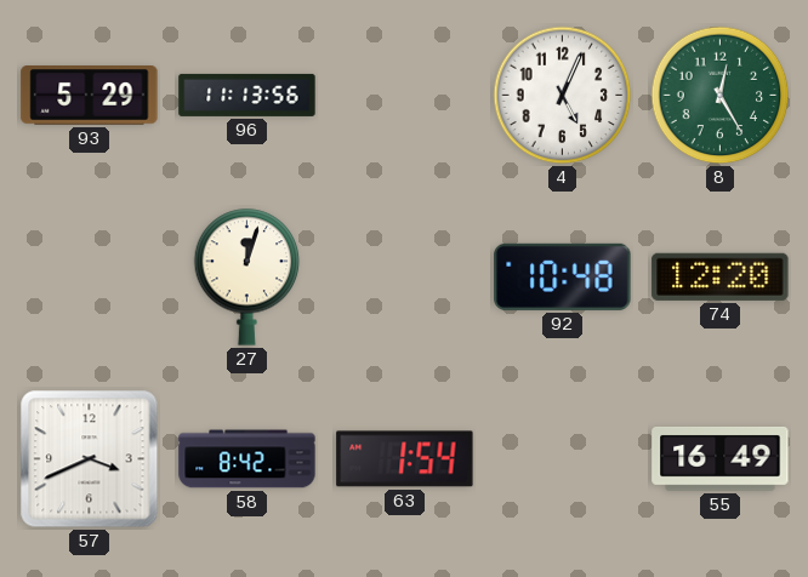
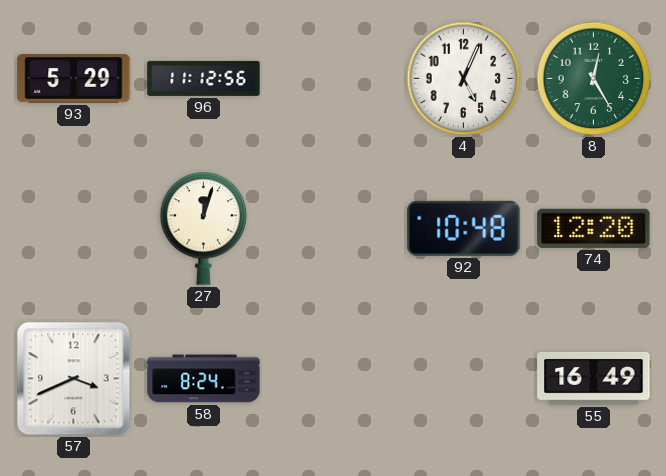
96: 11:13 -> 11:12
58: 8:42 -> 8:24
63: 1:54 -> none
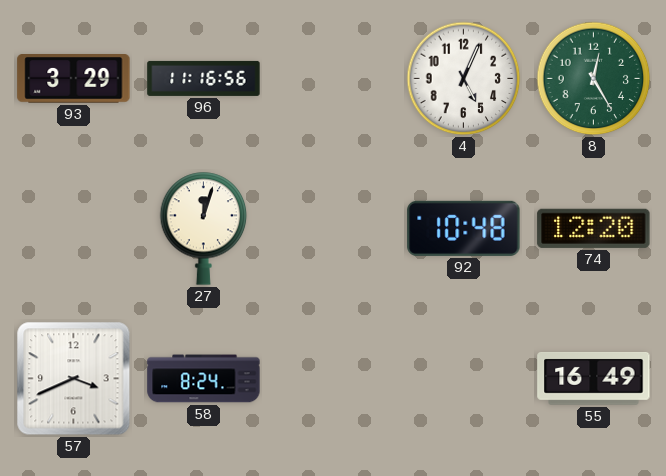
93: 5:29 -> 3:29
96: 11:12 -> 11:16
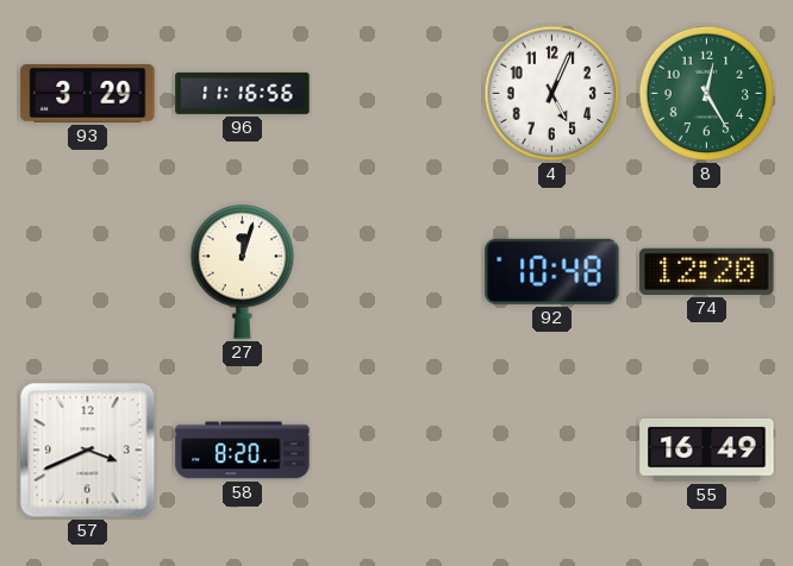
58: 8:24 -> 8:20
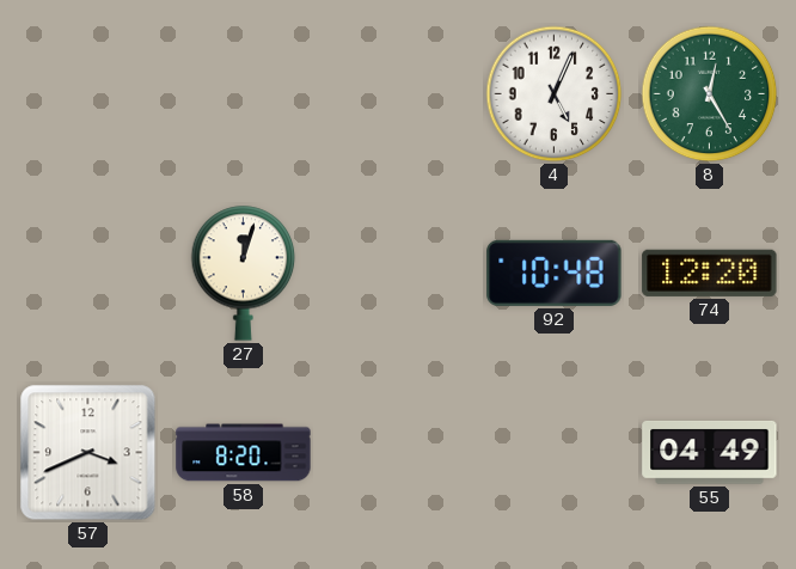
93: 3:29 -> none
96: 11:16 -> none
55: 16:49 -> 04:49
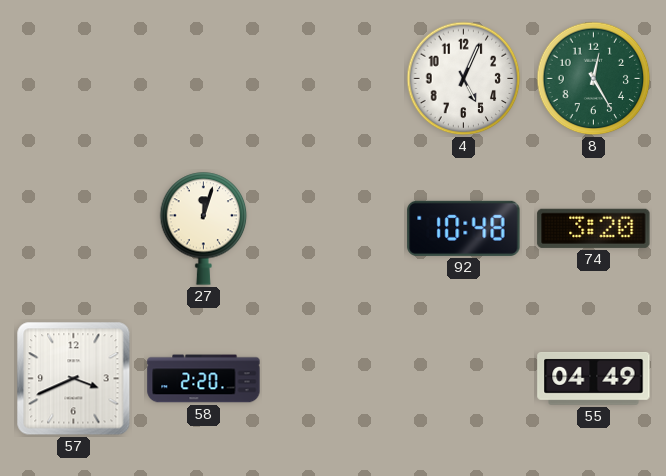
74: 12:20 -> 3:20
58: 8:20 -> 2:20
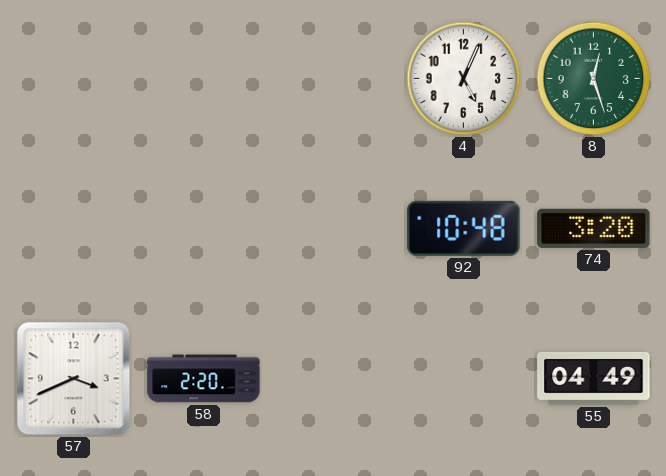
8: 12:25 -> 12:27
27: 12:03 -> none
